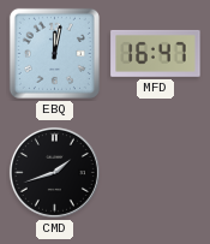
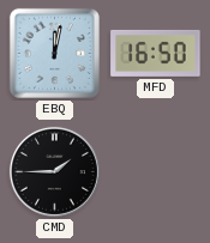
MFD: 16:47 -> 16:50
CMD: 1:42 -> 1:45
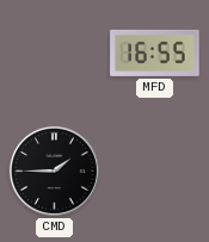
EBQ: 12:02 -> none
MFD: 16:50 -> 16:55
